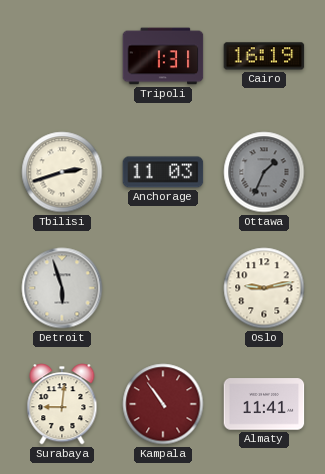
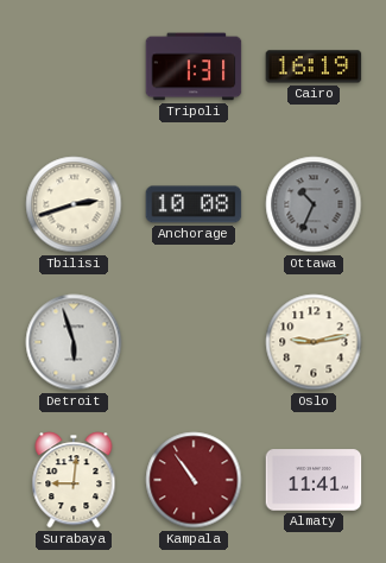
Anchorage: 11:03 -> 10:08
Ottawa: 1:34 -> 10:34
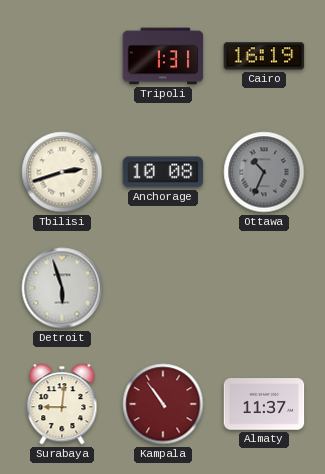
Oslo: 9:13 -> none
Almaty: 11:41 -> 11:37
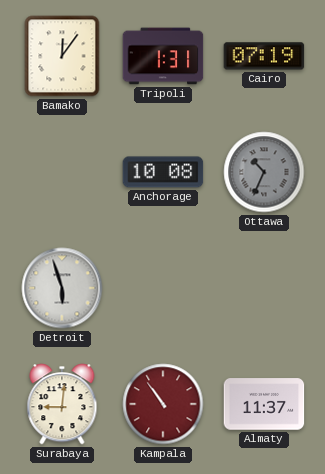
Bamako: none -> 12:06
Cairo: 16:19 -> 07:19
Tbilisi: 2:42 -> none
